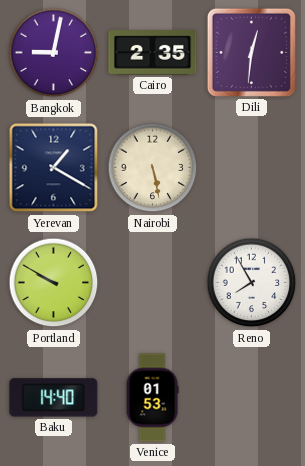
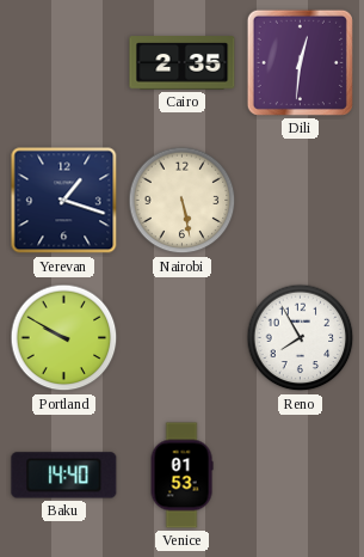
Bangkok: 9:02 -> none
Yerevan: 1:20 -> 1:18
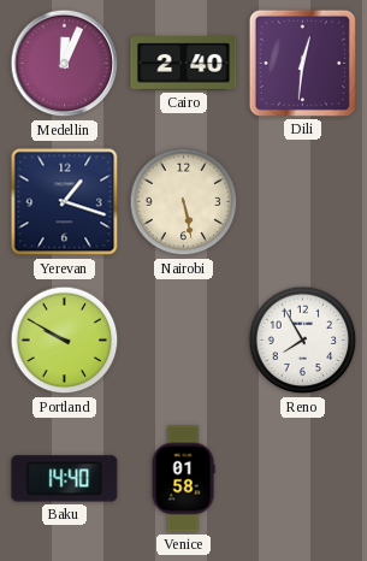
Medellin: none -> 12:04
Cairo: 2:35 -> 2:40
Venice: 01:53 -> 01:58
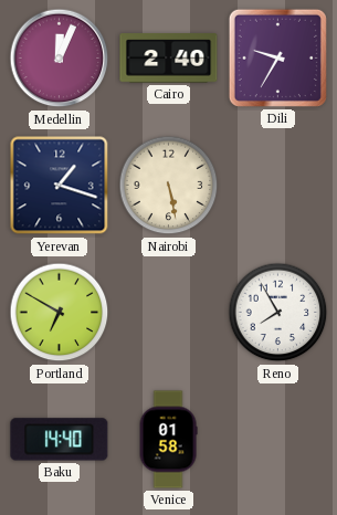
Dili: 12:31 -> 9:35
Portland: 9:50 -> 6:50
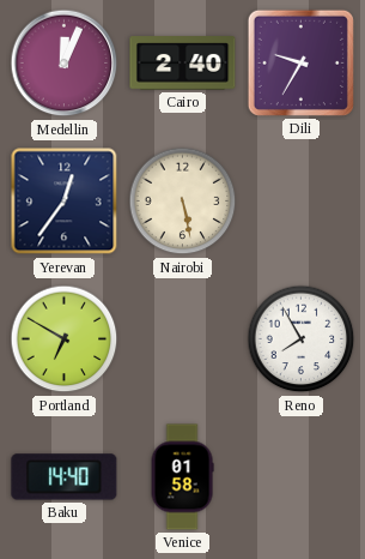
Yerevan: 1:18 -> 12:36
